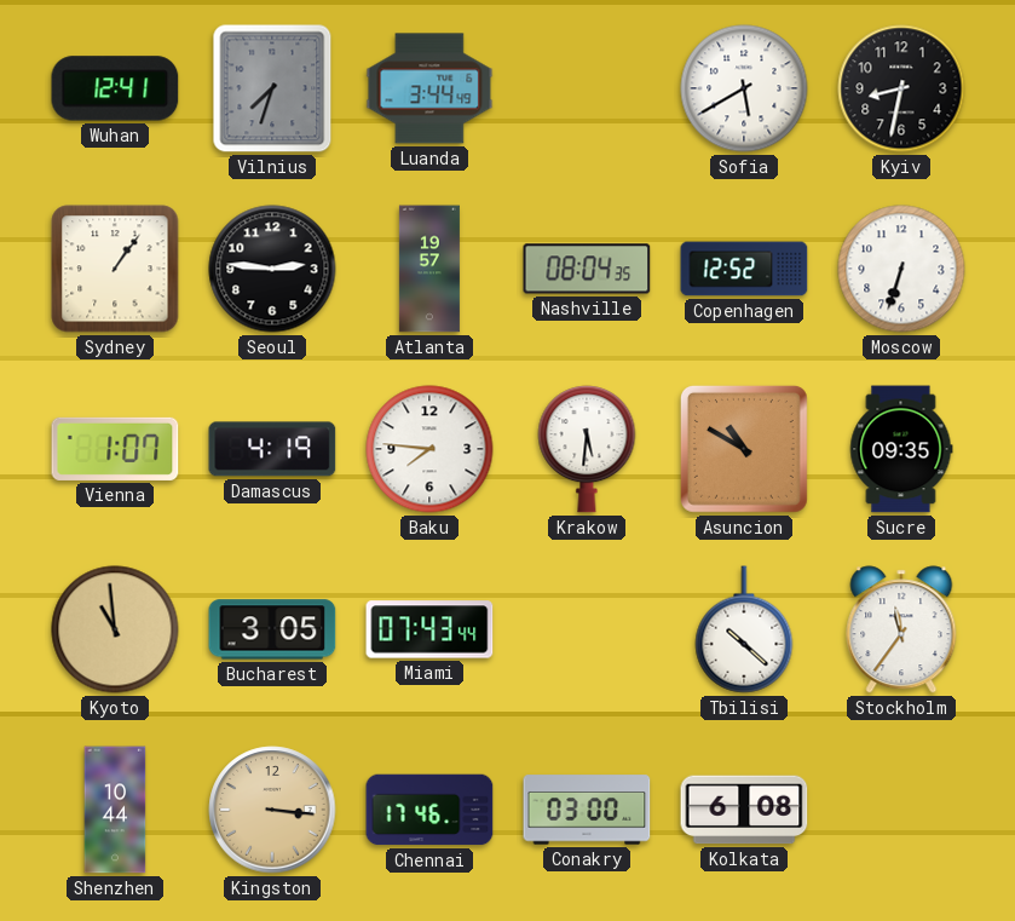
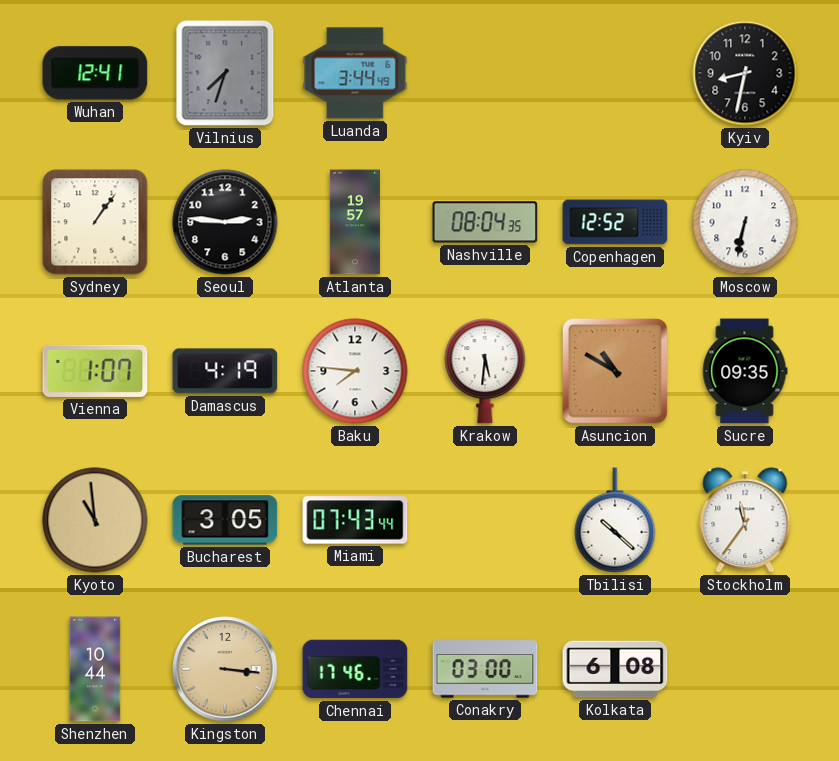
Sofia: 5:40 -> none
Moscow: 6:33 -> 6:32
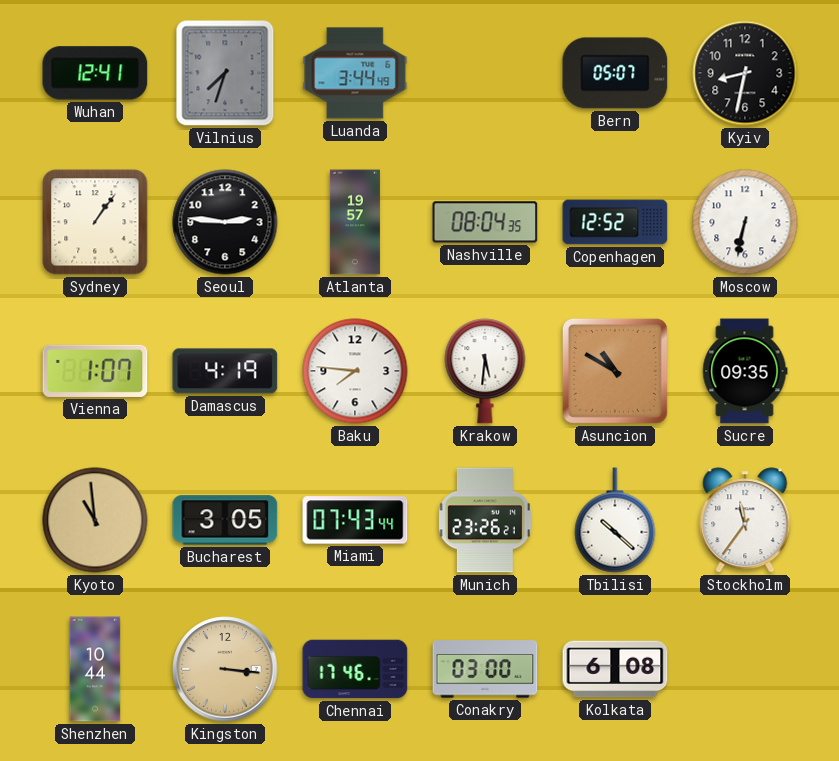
Bern: none -> 05:07
Munich: none -> 23:26
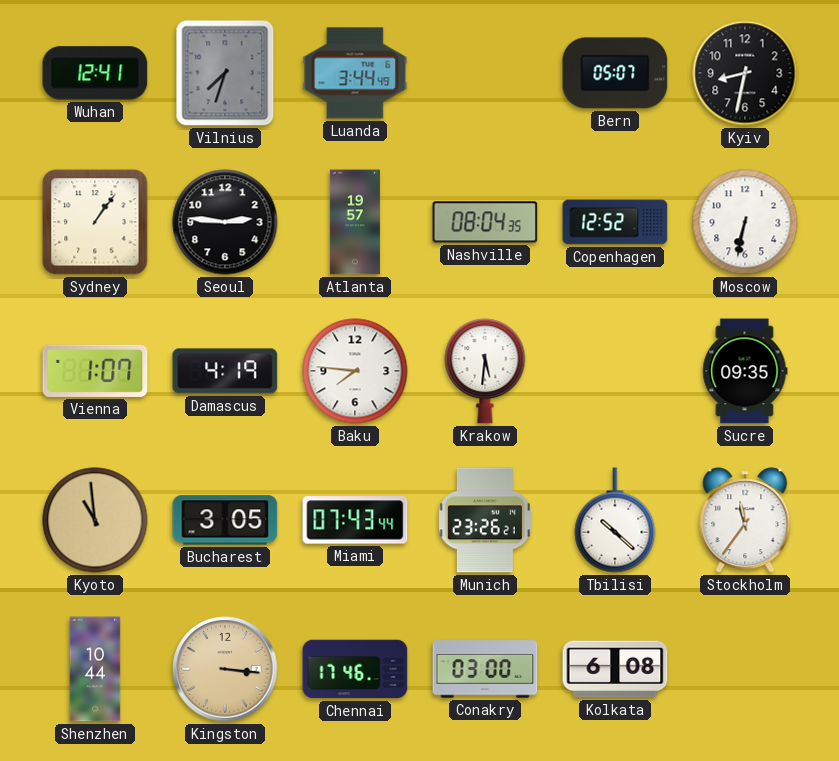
Asuncion: 10:50 -> none
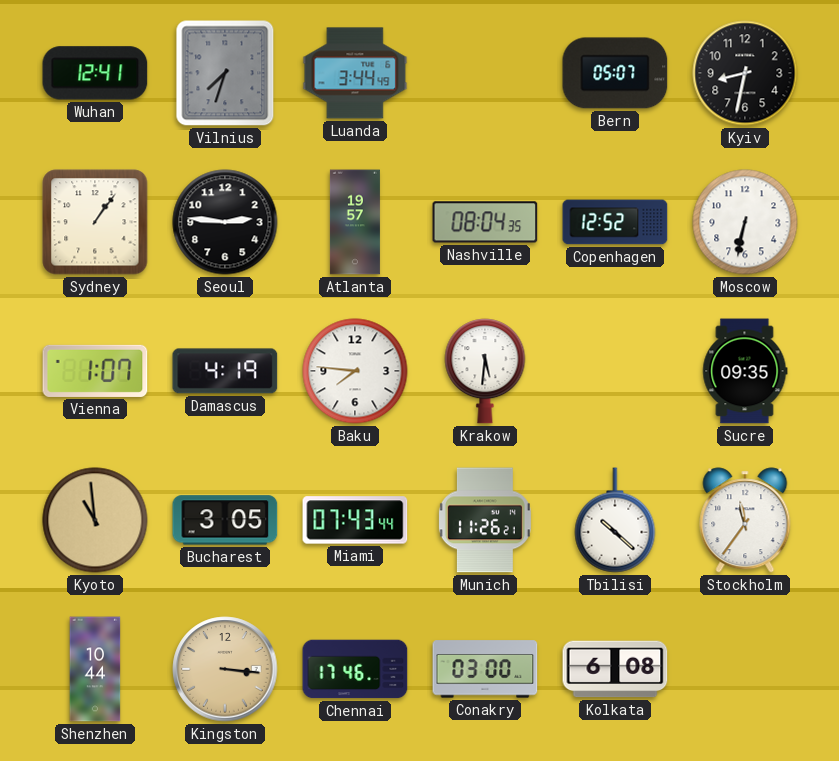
Munich: 23:26 -> 11:26
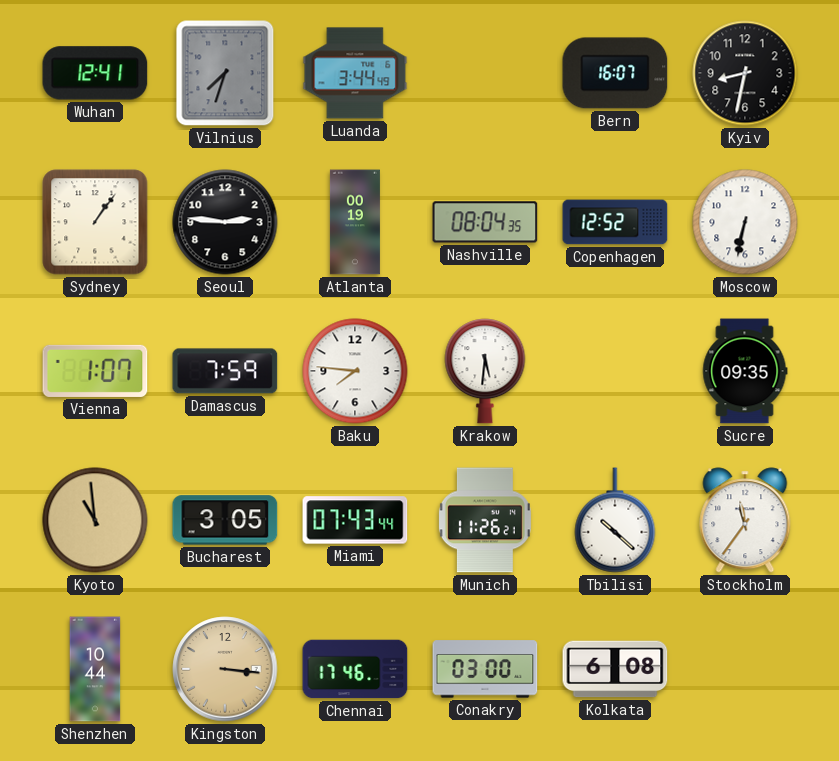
Bern: 05:07 -> 16:07
Atlanta: 19:57 -> 00:19
Damascus: 4:19 -> 7:59
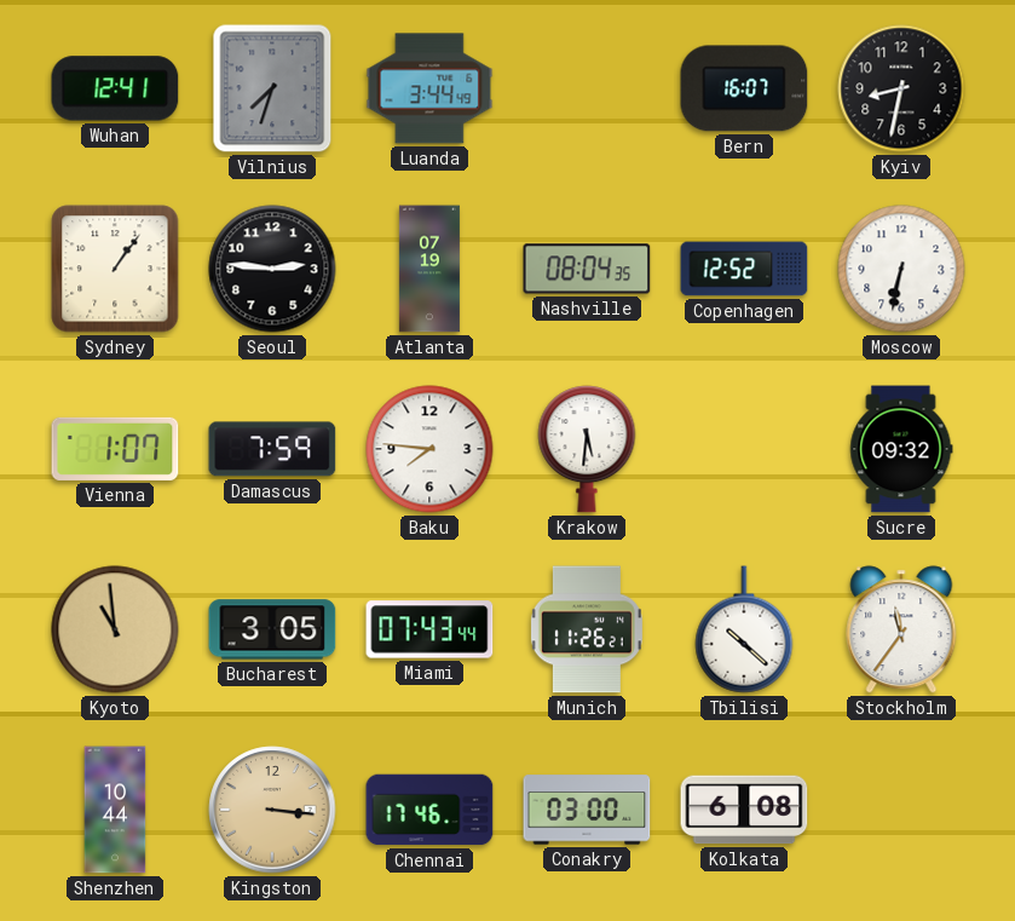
Atlanta: 00:19 -> 07:19
Sucre: 09:35 -> 09:32
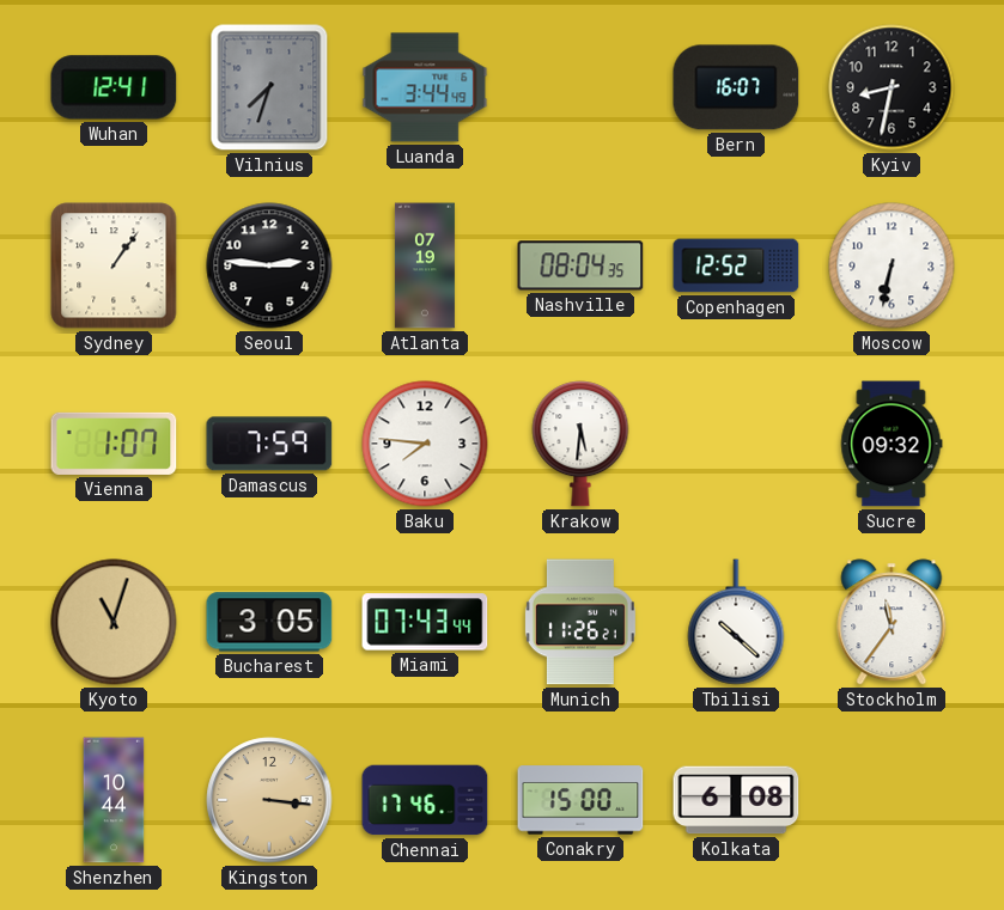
Kyoto: 10:59 -> 11:03
Conakry: 03:00 -> 15:00
